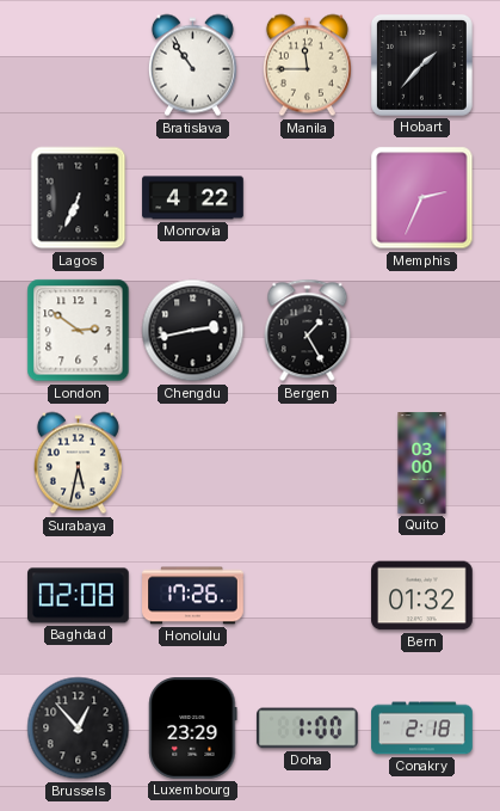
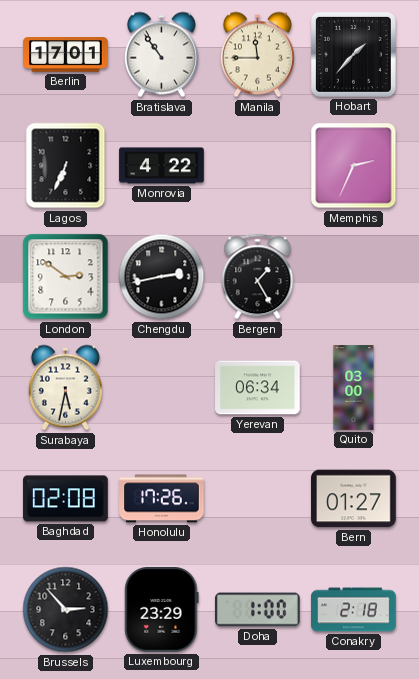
Berlin: none -> 17:01
Yerevan: none -> 06:34
Bern: 01:32 -> 01:27
Brussels: 12:53 -> 2:53
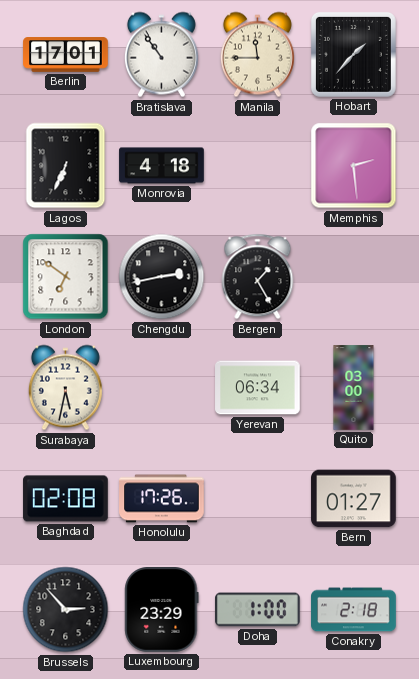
Monrovia: 4:22 -> 4:18
Memphis: 2:34 -> 2:29
London: 2:51 -> 6:51
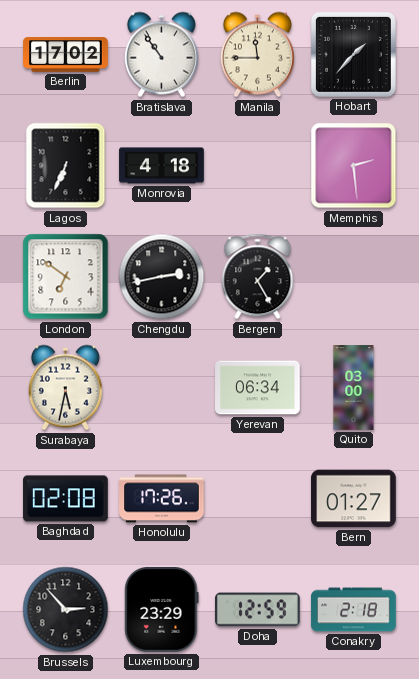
Berlin: 17:01 -> 17:02
Doha: 1:00 -> 12:59
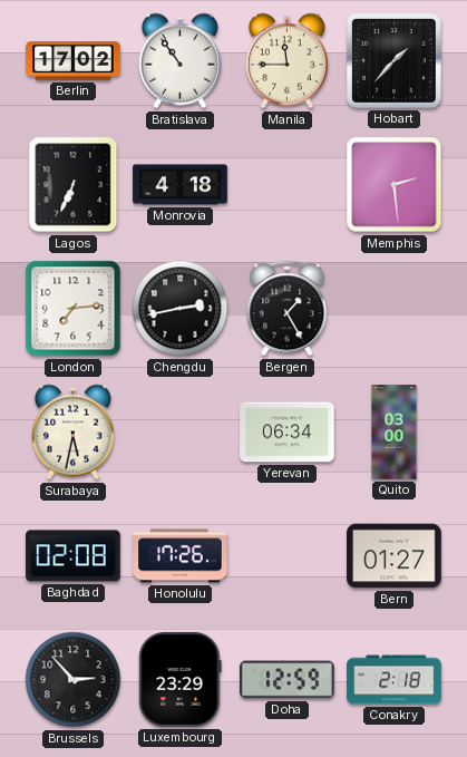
London: 6:51 -> 7:14
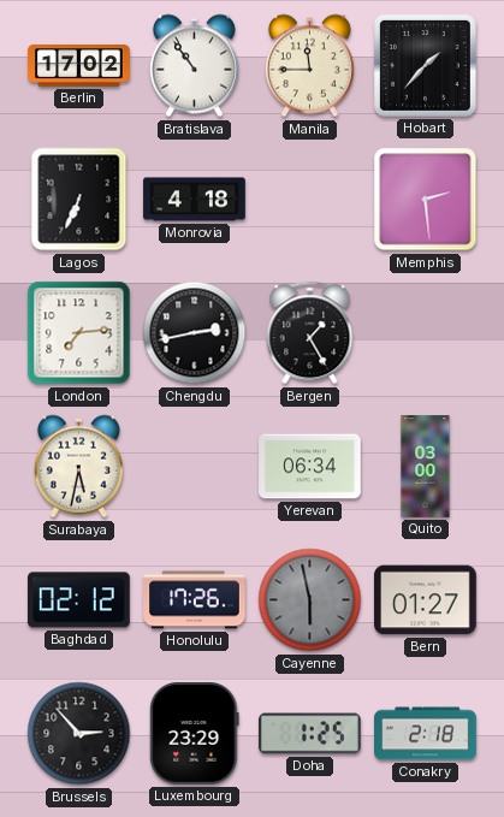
Baghdad: 02:08 -> 02:12
Cayenne: none -> 5:58
Doha: 12:59 -> 1:25
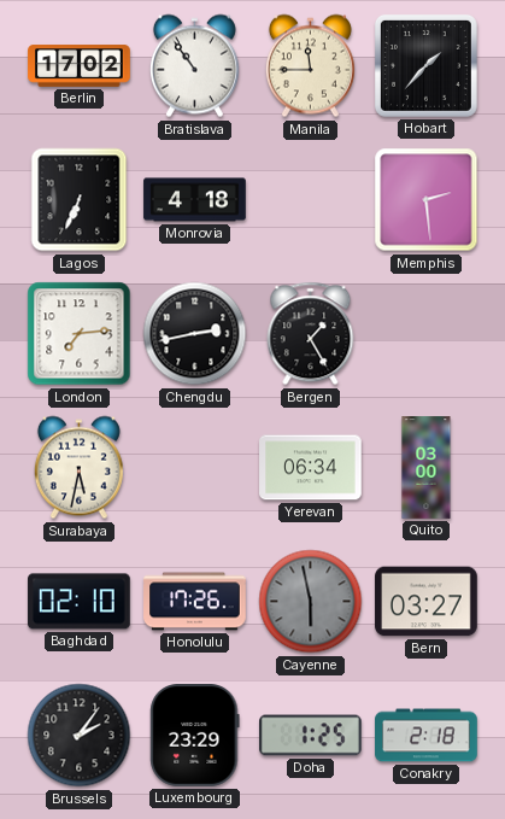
Baghdad: 02:12 -> 02:10
Bern: 01:27 -> 03:27
Brussels: 2:53 -> 2:06
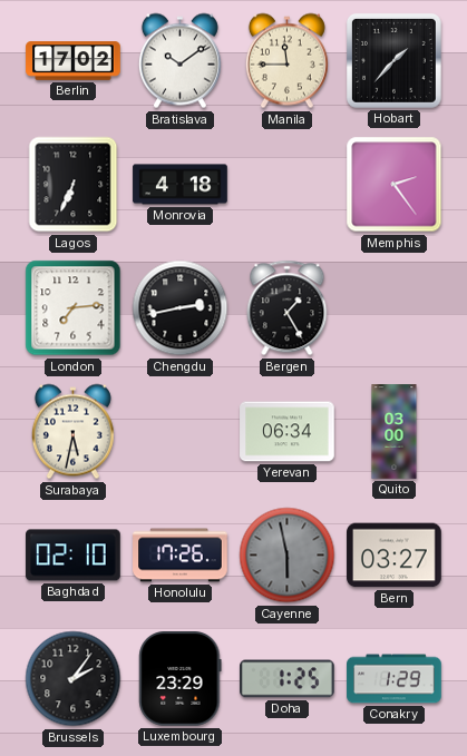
Bratislava: 10:54 -> 10:09
Memphis: 2:29 -> 2:24
Conakry: 2:18 -> 1:29
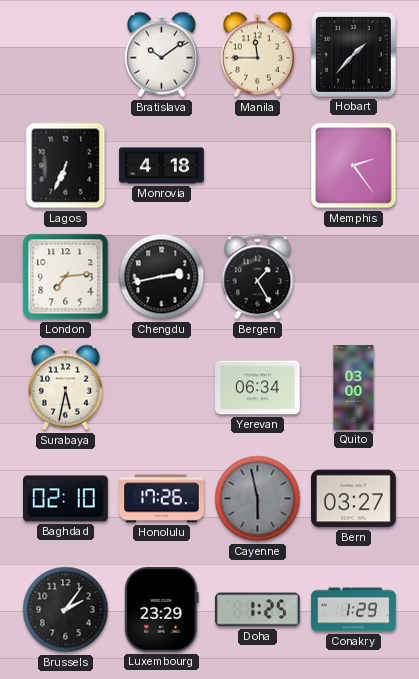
Berlin: 17:02 -> none
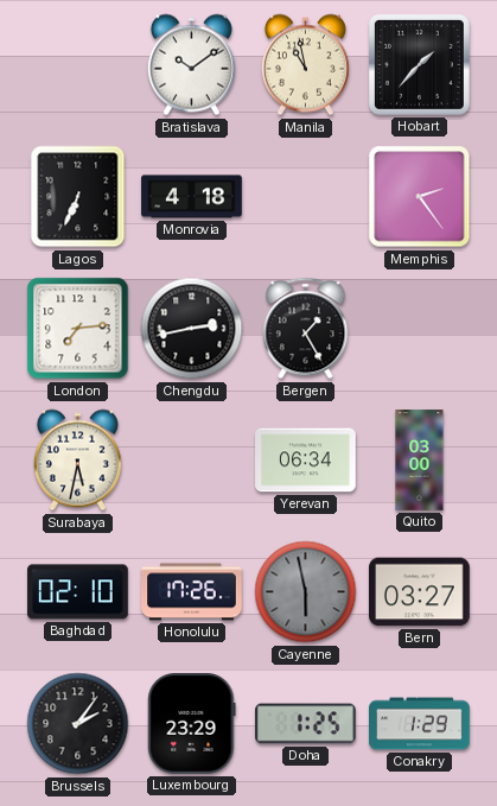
Manila: 11:45 -> 10:58
